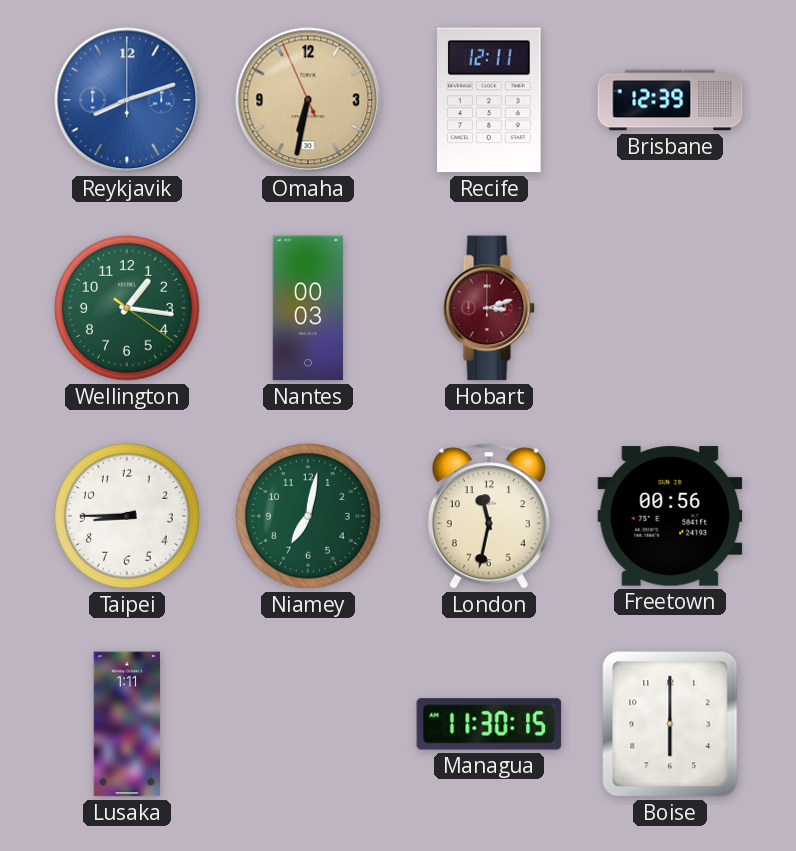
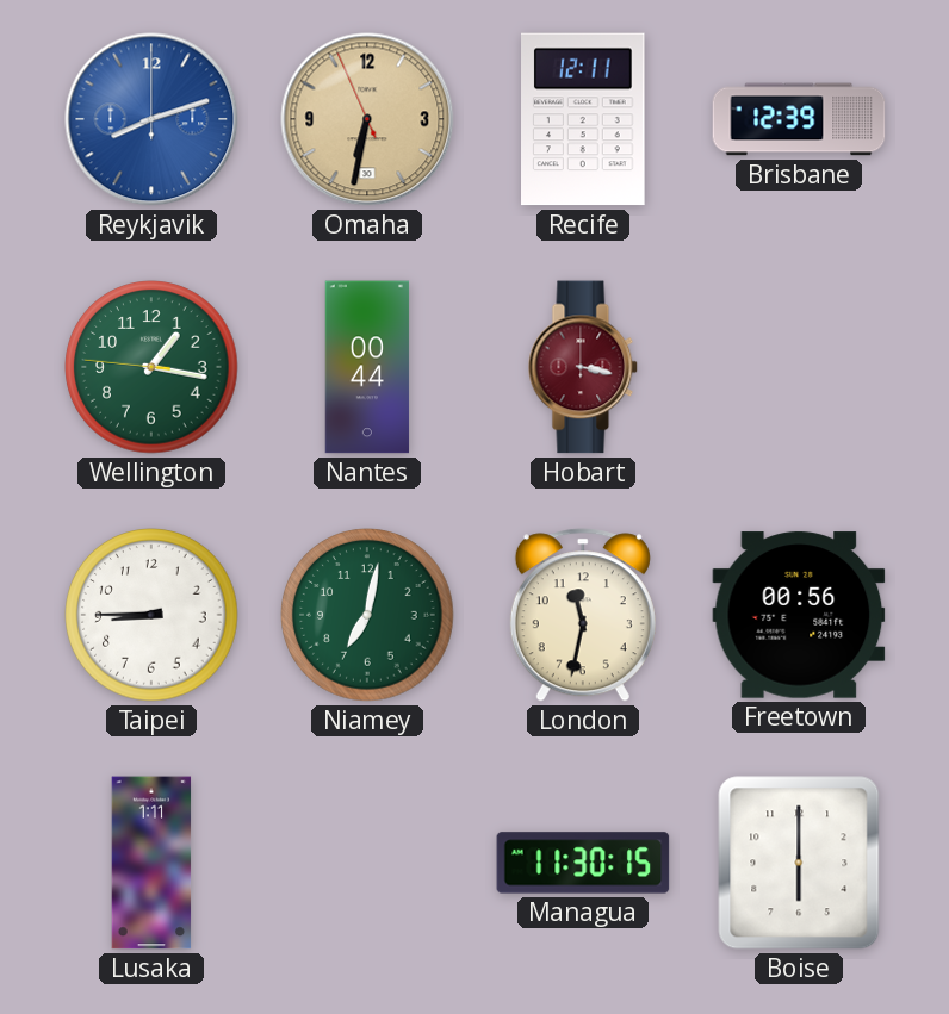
Wellington: 1:16:21 -> 1:16:46
Nantes: 00:03 -> 00:44
Hobart: 3:12 -> 3:17
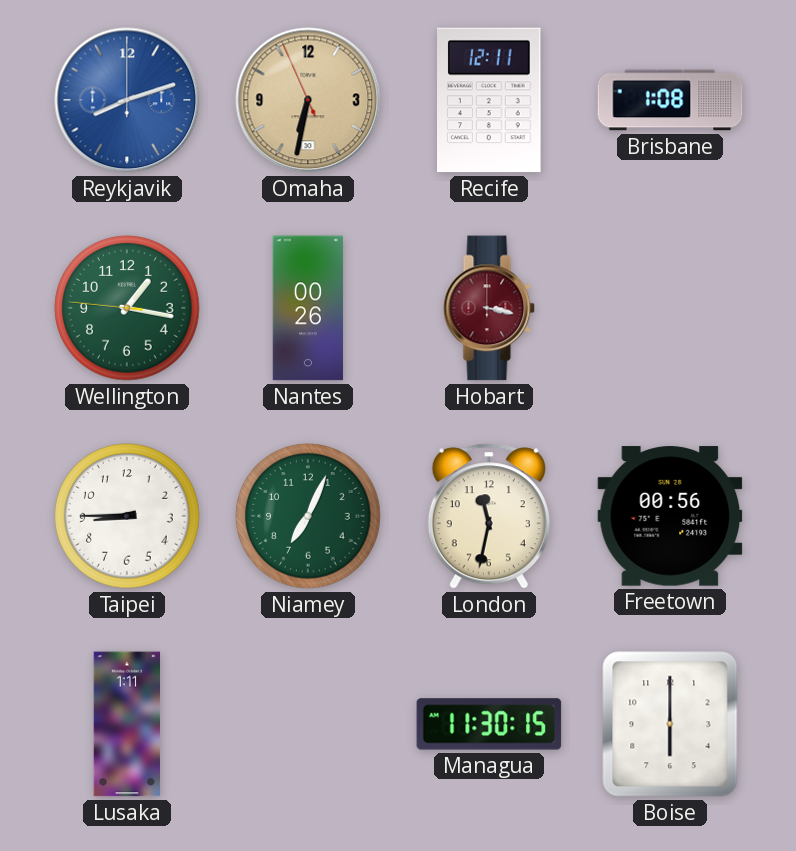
Brisbane: 12:39 -> 1:08
Nantes: 00:44 -> 00:26
Niamey: 7:02 -> 7:04
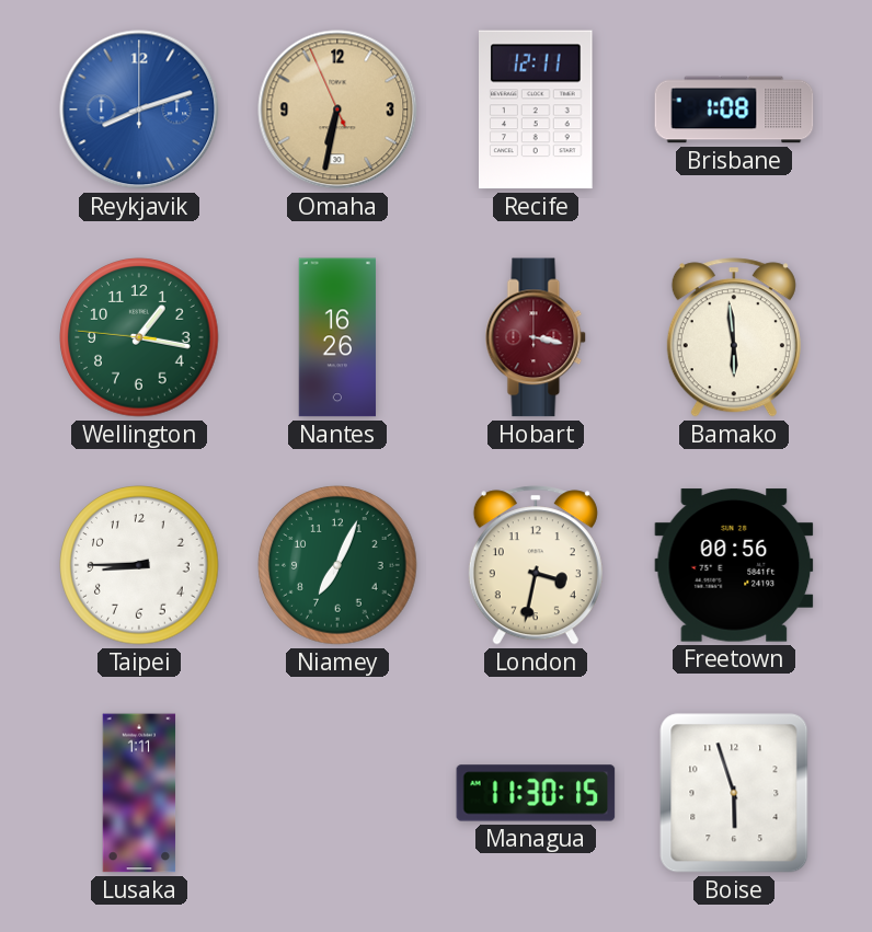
Nantes: 00:26 -> 16:26
Bamako: none -> 5:59
London: 11:32 -> 3:32
Boise: 6:00 -> 5:57
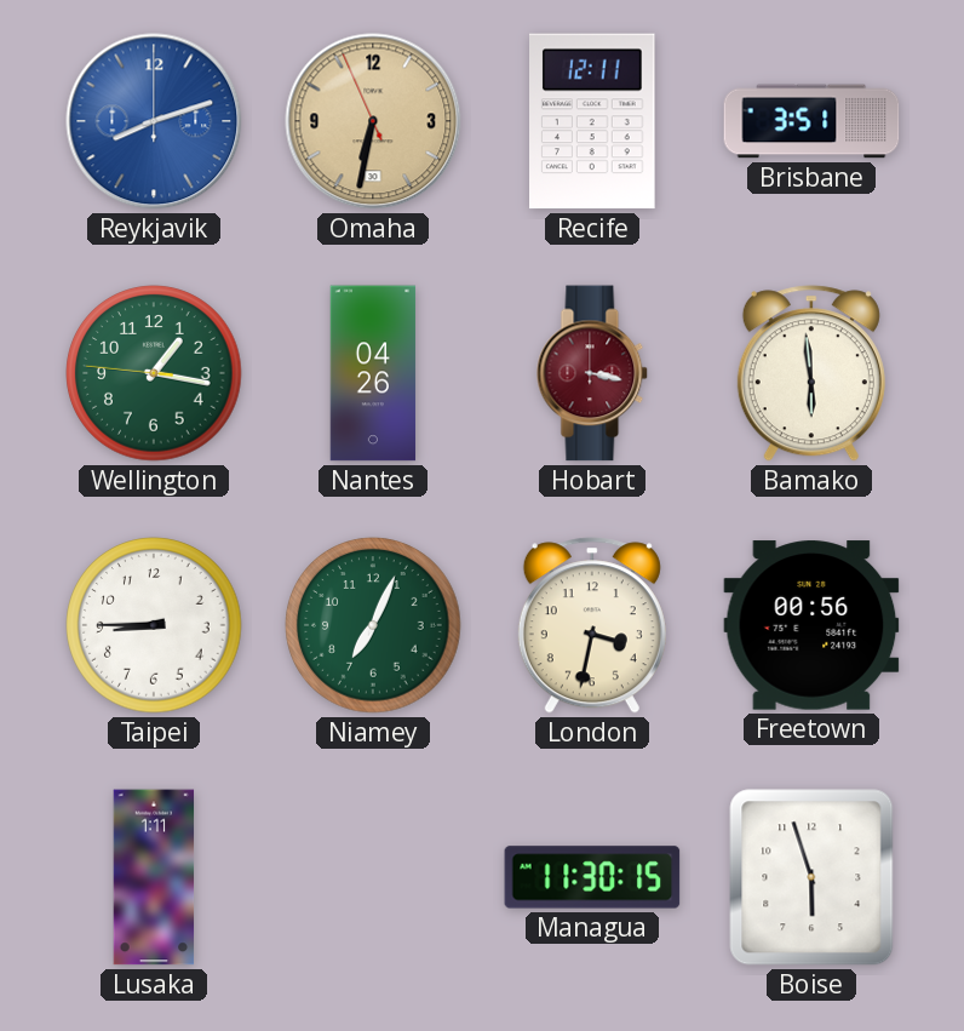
Brisbane: 1:08 -> 3:51
Nantes: 16:26 -> 04:26
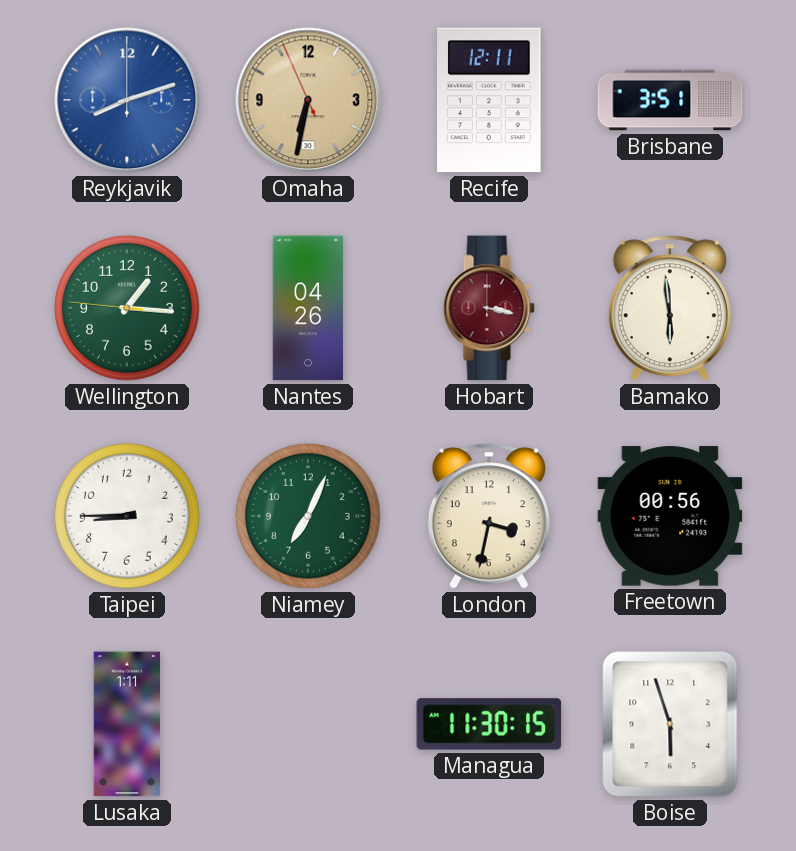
Wellington: 1:16 -> 1:15
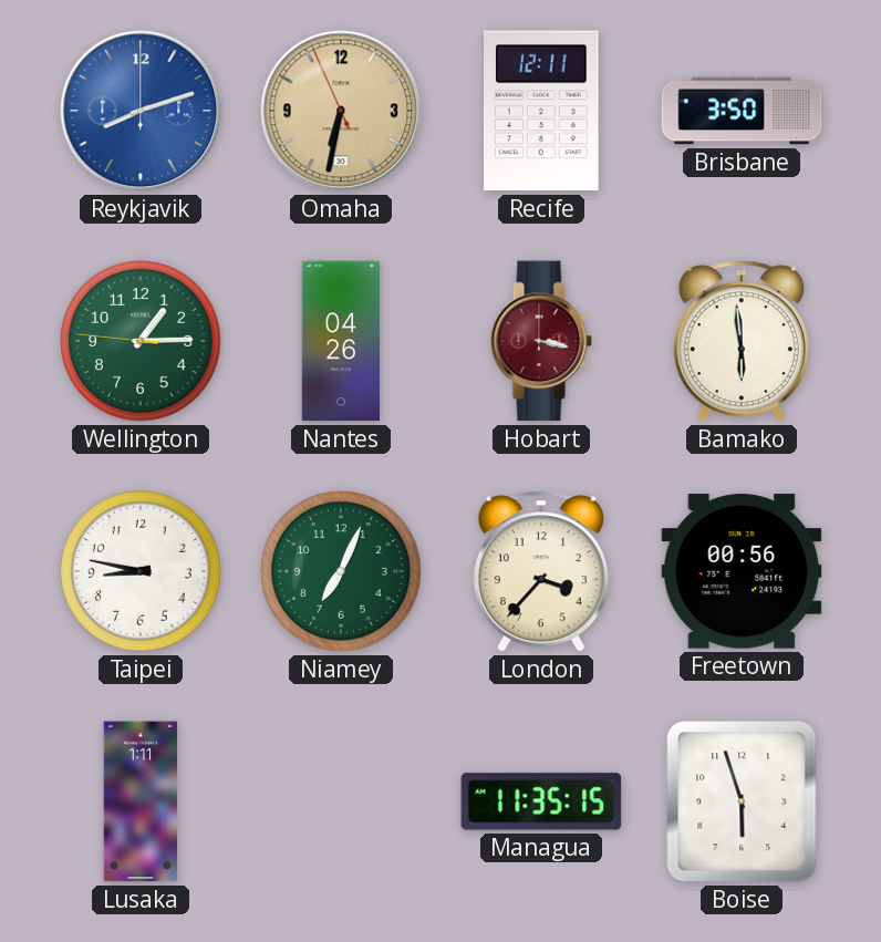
Brisbane: 3:51 -> 3:50
Wellington: 1:15 -> 1:14
Taipei: 8:45 -> 8:47
London: 3:32 -> 3:37
Managua: 11:30 -> 11:35
